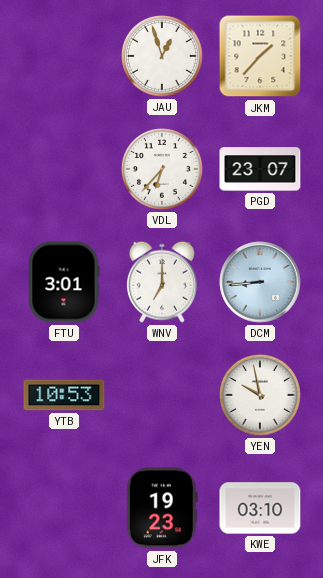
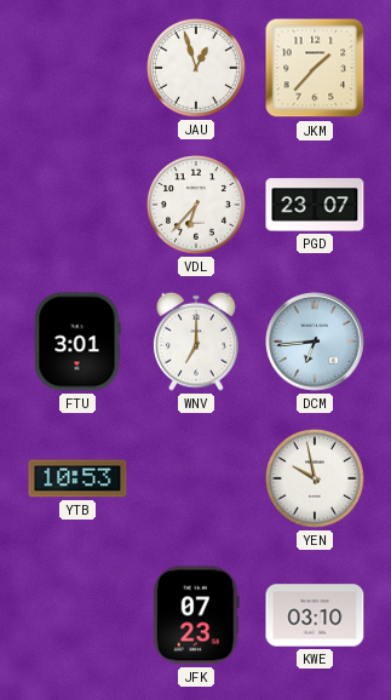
DCM: 8:44 -> 6:44
JFK: 19:23 -> 07:23
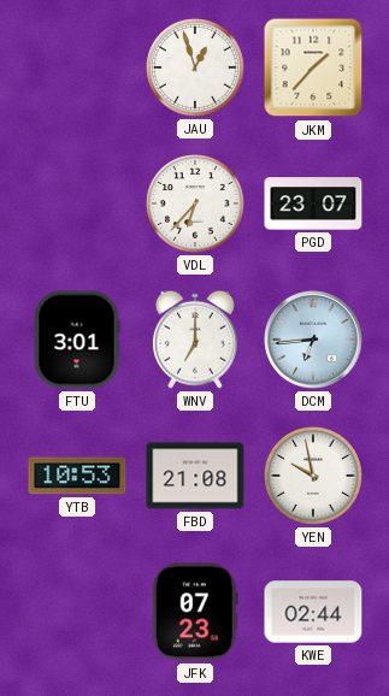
FBD: none -> 21:08
KWE: 03:10 -> 02:44
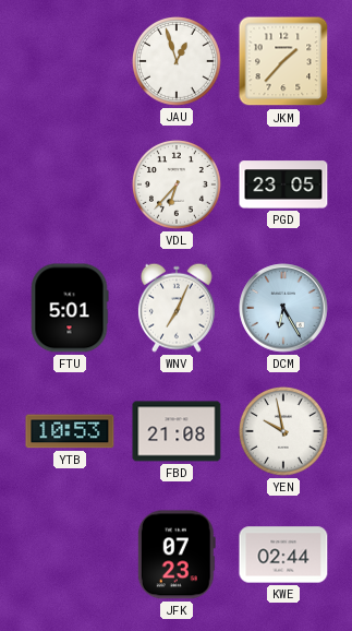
PGD: 23:07 -> 23:05
FTU: 3:01 -> 5:01
WNV: 7:00 -> 7:04
DCM: 6:44 -> 6:25
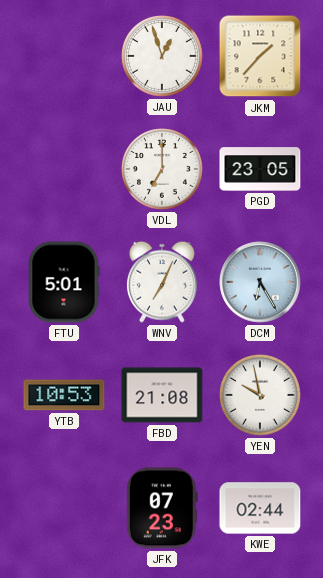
VDL: 6:37 -> 7:00
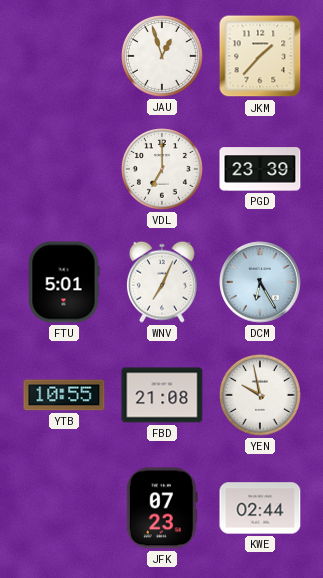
PGD: 23:05 -> 23:39
YTB: 10:53 -> 10:55
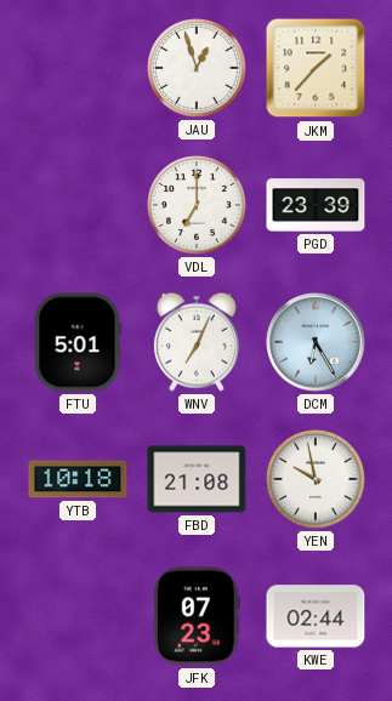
YTB: 10:55 -> 10:18
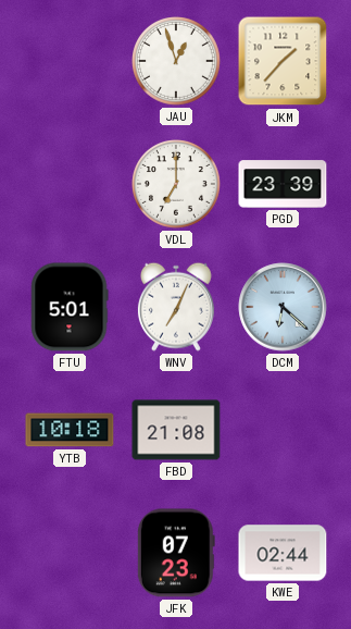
DCM: 6:25 -> 6:22
YEN: 9:58 -> none
